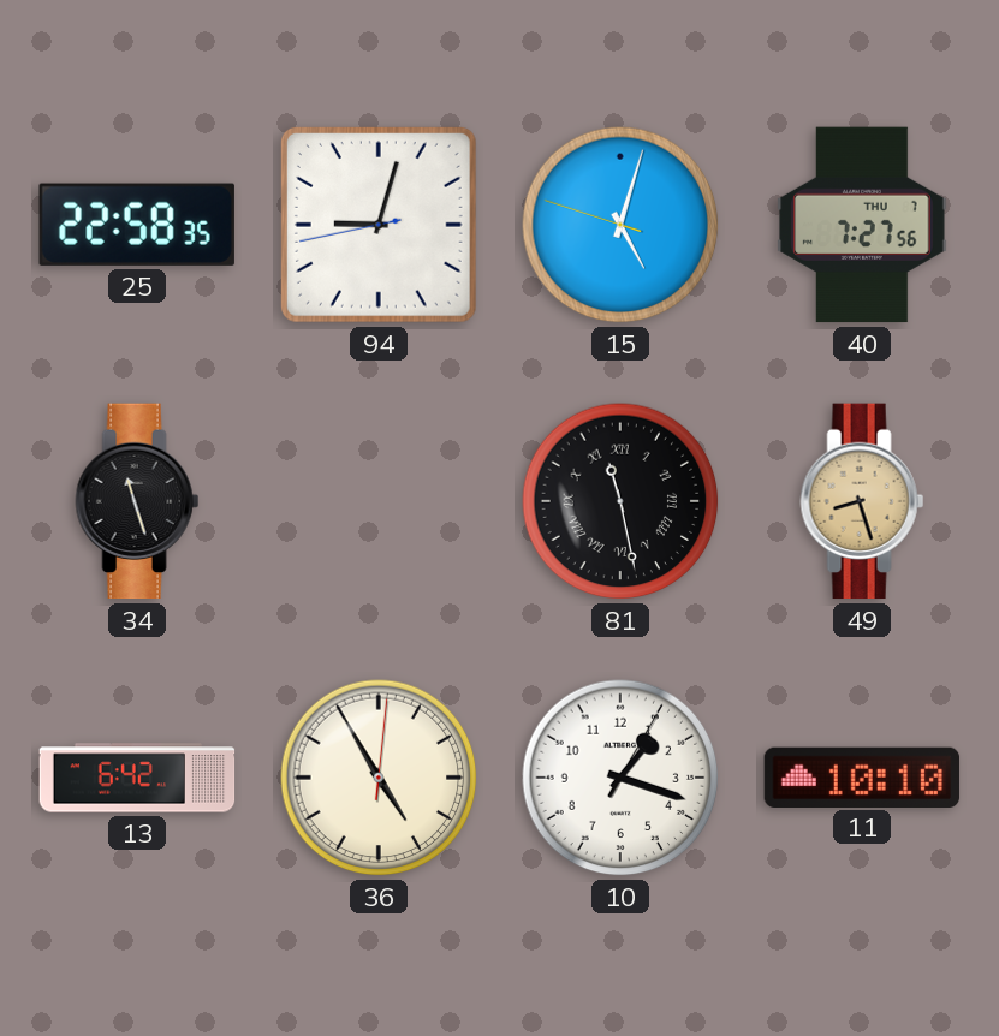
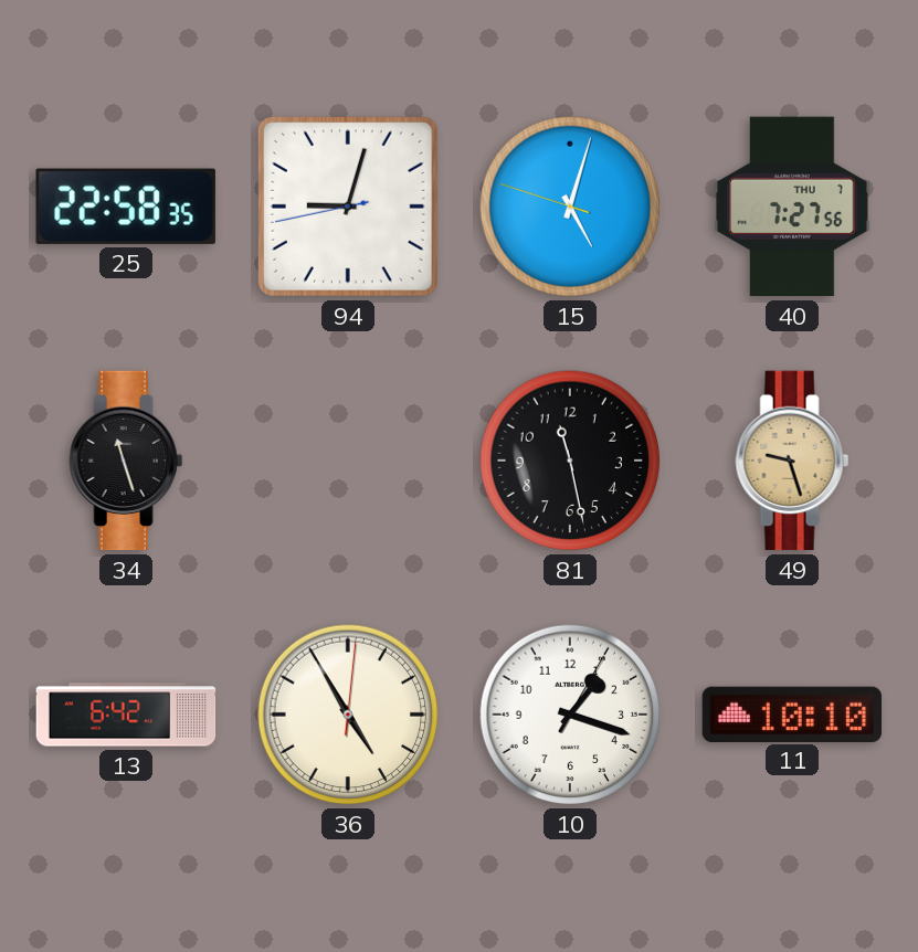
81 numerals: Roman -> Arabic
49: 8:27 -> 9:27
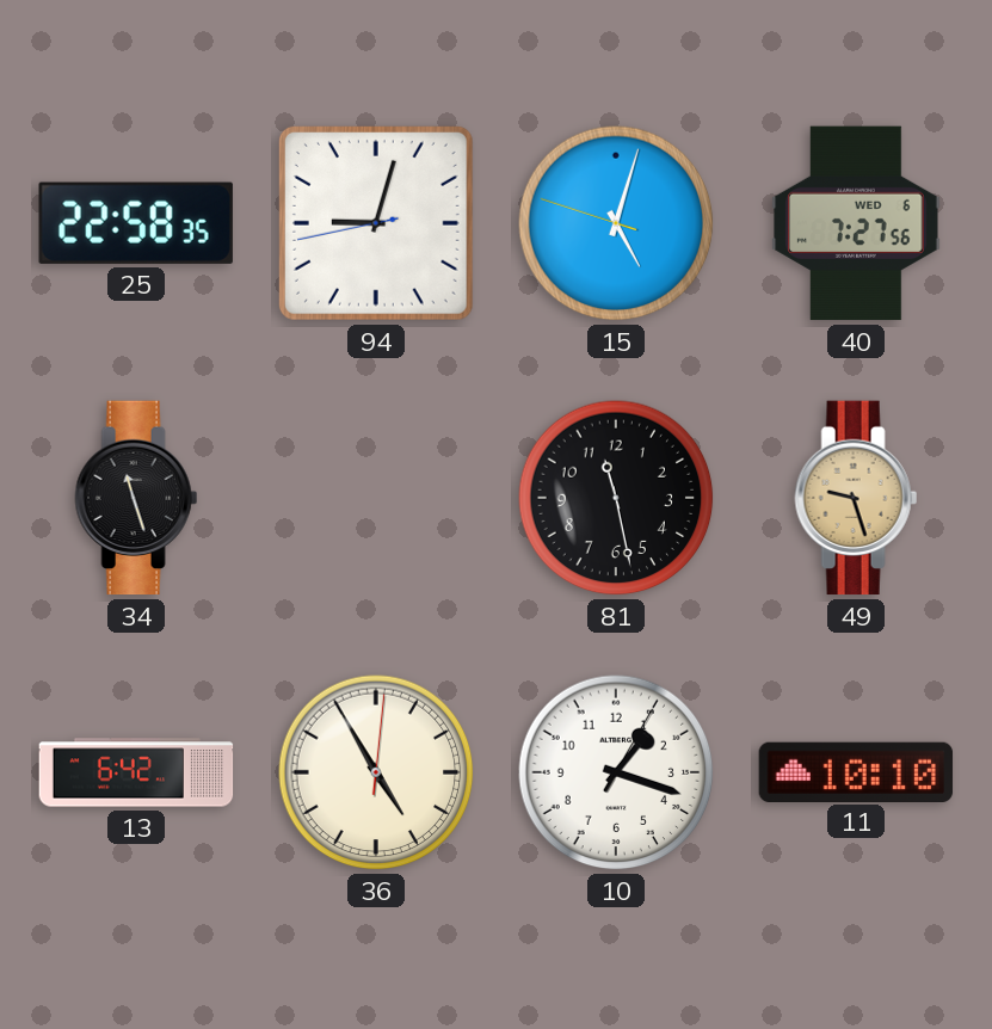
40 date: THU 7 -> WED 6
